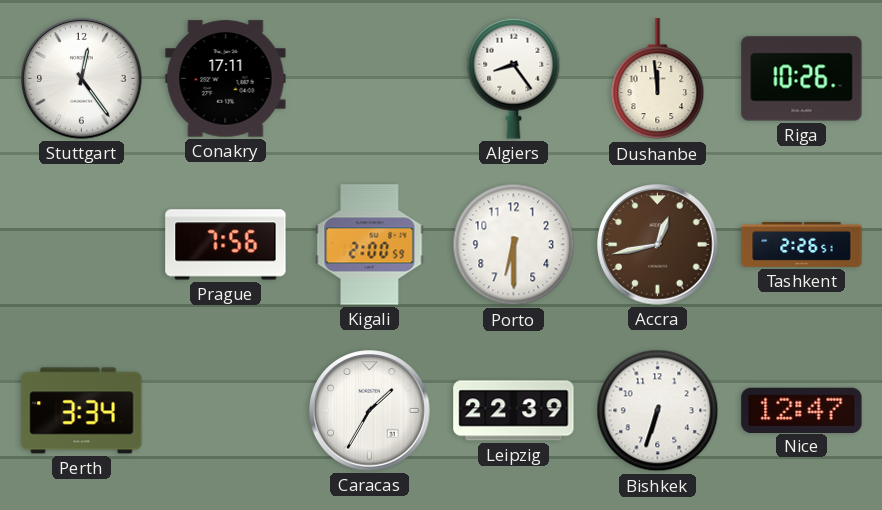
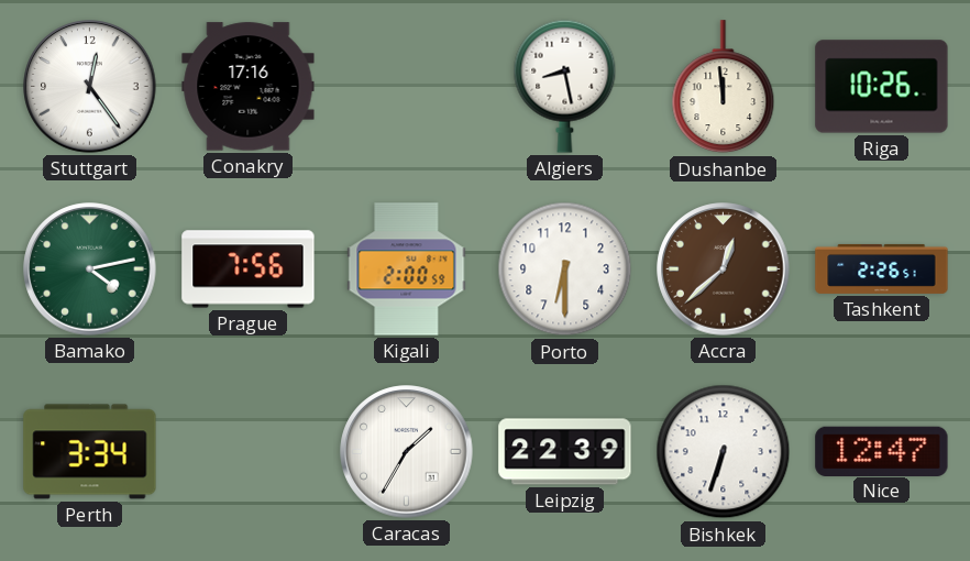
Conakry: 17:11 -> 17:16
Algiers: 8:24 -> 8:28
Bamako: none -> 4:13
Accra: 12:43 -> 12:38
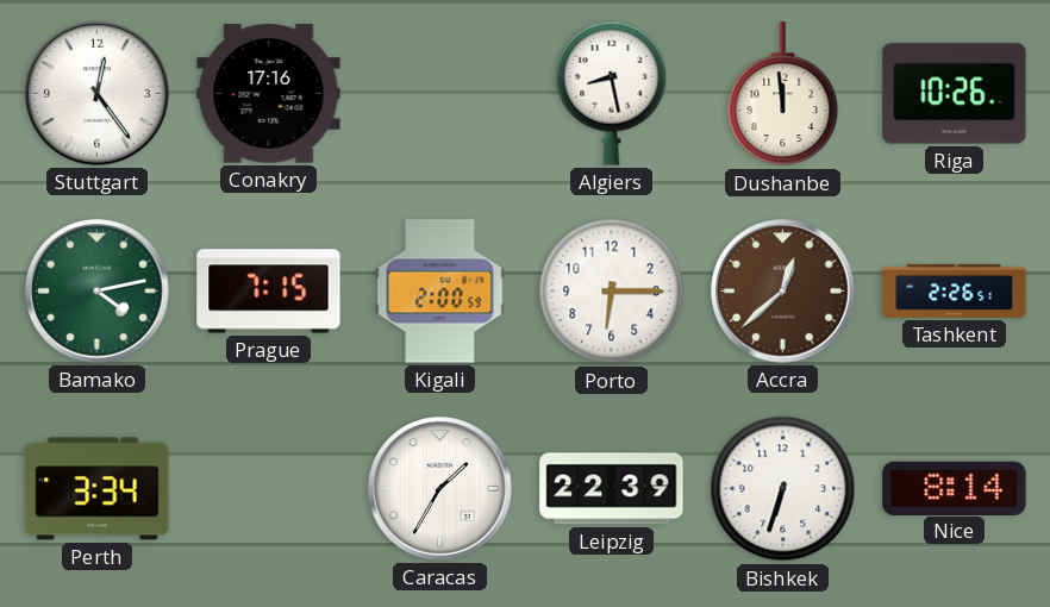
Prague: 7:56 -> 7:15
Porto: 6:30 -> 6:15
Nice: 12:47 -> 8:14
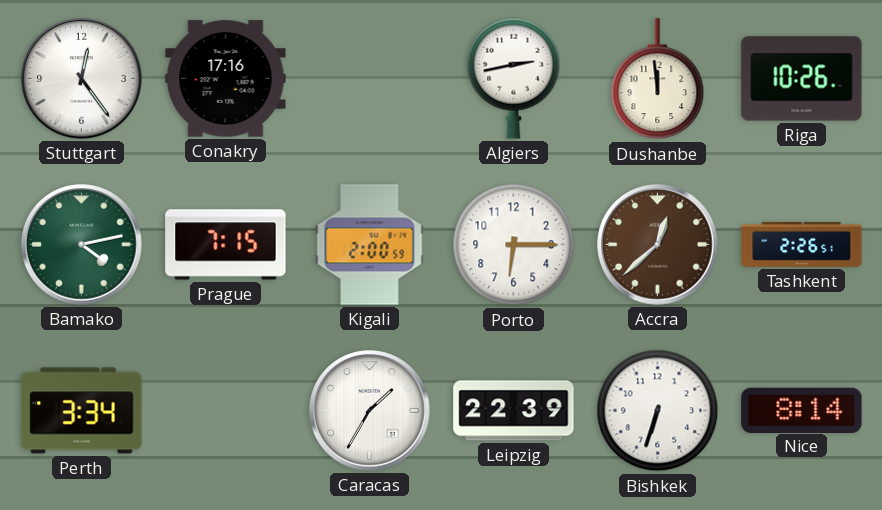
Algiers: 8:28 -> 2:43
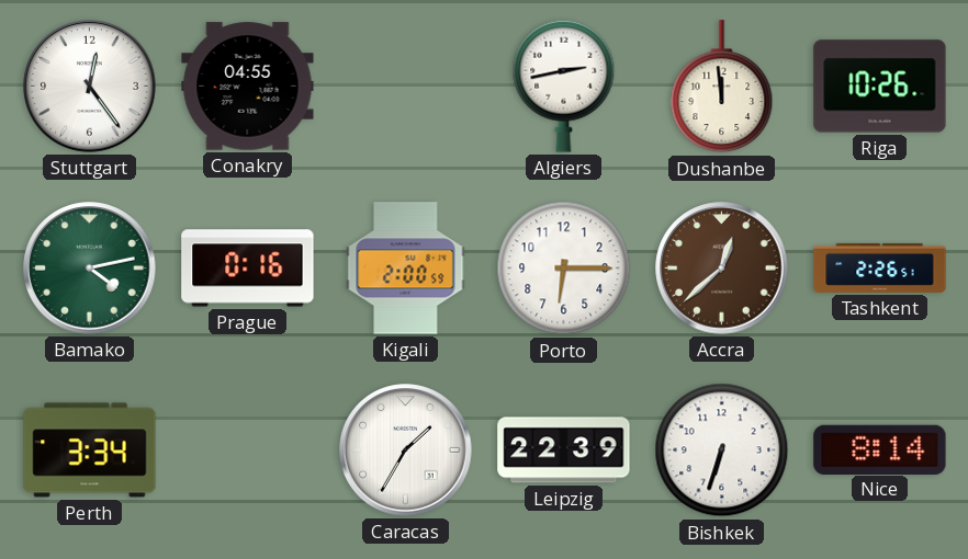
Conakry: 17:16 -> 04:55
Prague: 7:15 -> 0:16
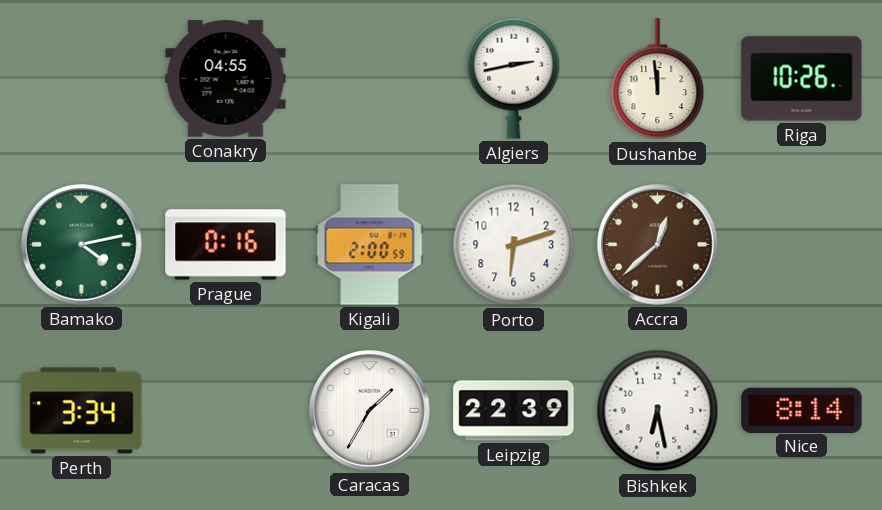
Stuttgart: 12:24 -> none
Porto: 6:15 -> 6:12
Tashkent: 2:26 -> none
Bishkek: 6:33 -> 6:28
